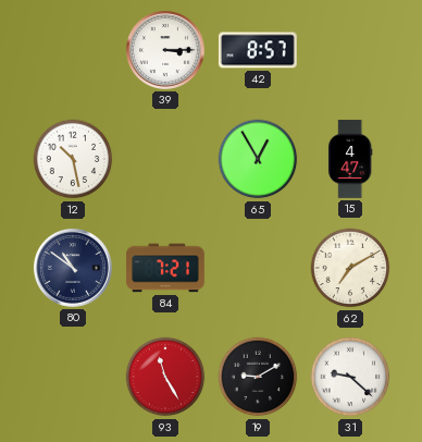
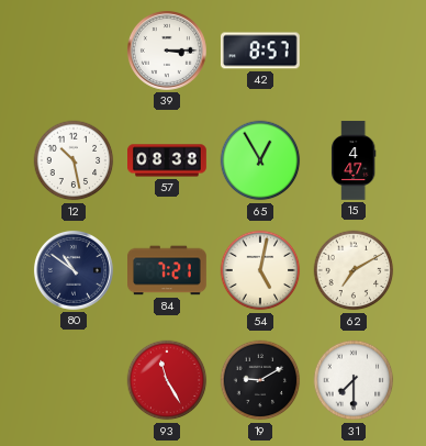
57: none -> 08:38
54: none -> 5:02
31: 9:22 -> 7:30
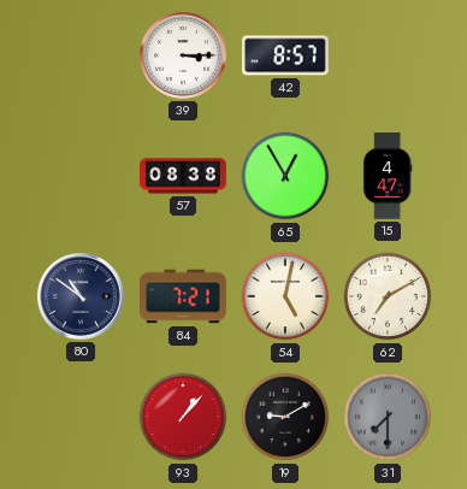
12: 10:28 -> none
93: 11:25 -> 1:07
31 dial: white -> grey
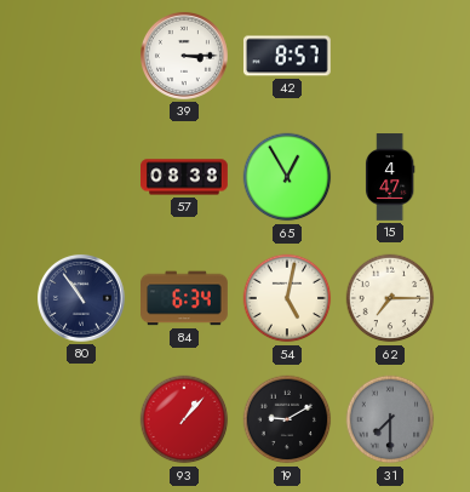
80: 10:51 -> 10:54
84: 7:21 -> 6:34
62: 7:10 -> 7:15
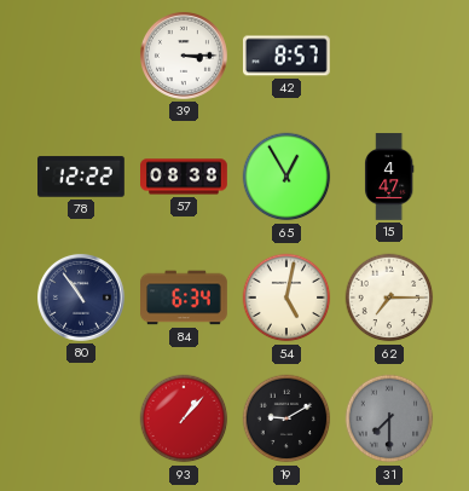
78: none -> 12:22
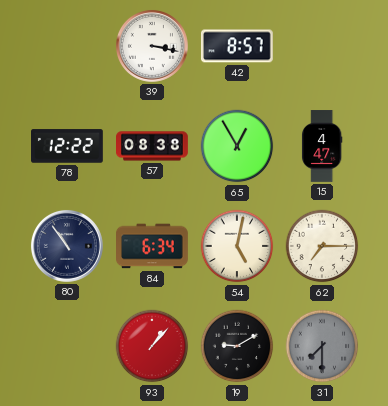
39: 3:15 -> 3:17
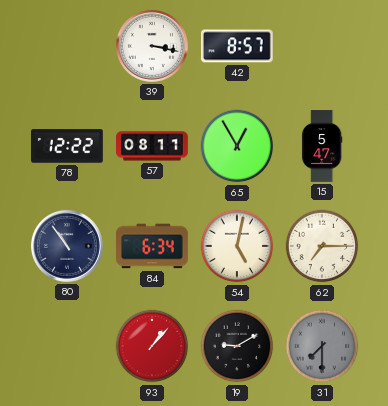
57: 08:38 -> 08:11
15: 4:47 -> 5:47
